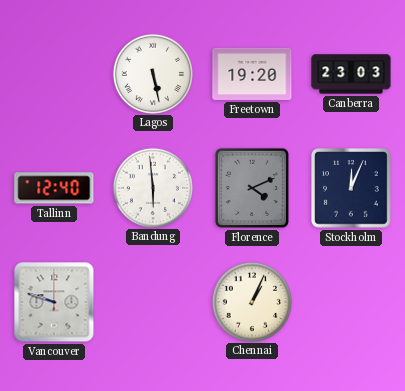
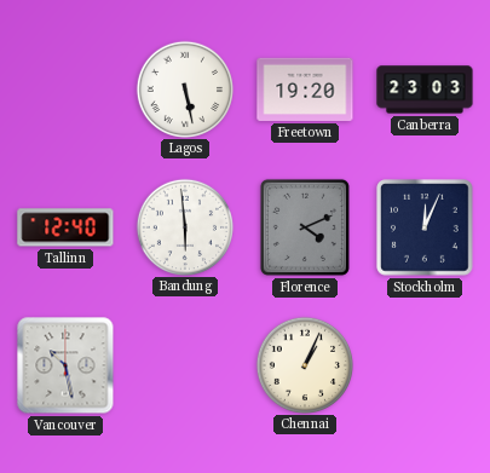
Vancouver: 9:48 -> 10:28
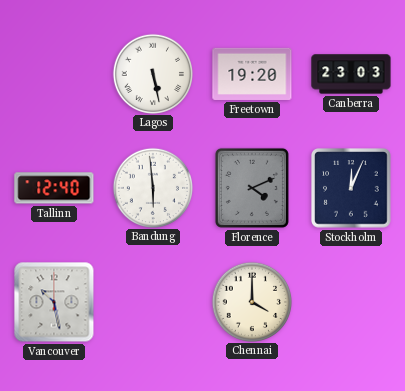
Chennai: 1:04 -> 4:00
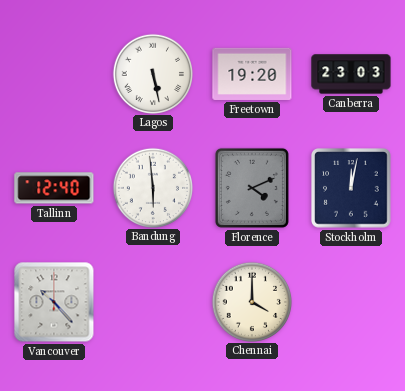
Stockholm: 12:04 -> 12:02
Vancouver: 10:28 -> 10:23
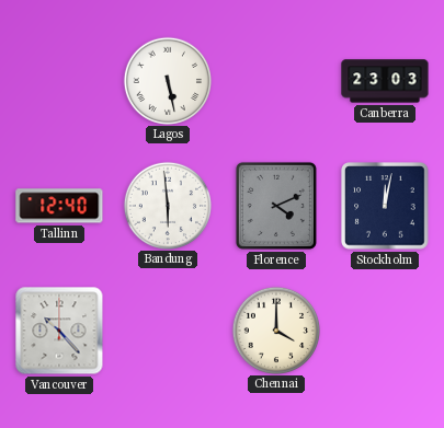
Freetown: 19:20 -> none
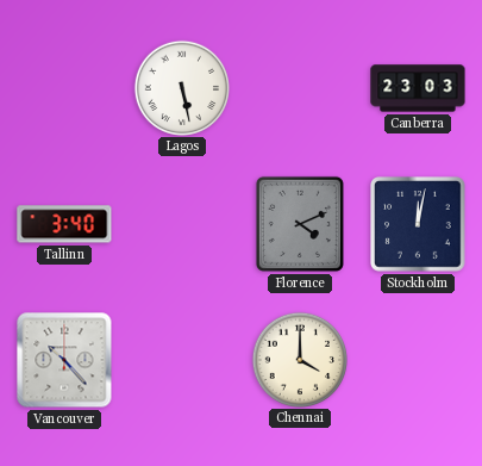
Tallinn: 12:40 -> 3:40
Bandung: 5:59 -> none
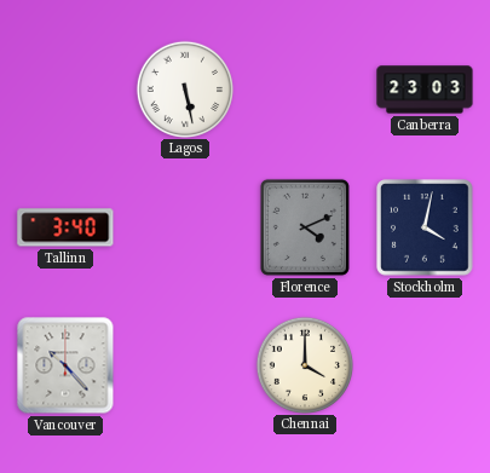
Stockholm: 12:02 -> 4:02
